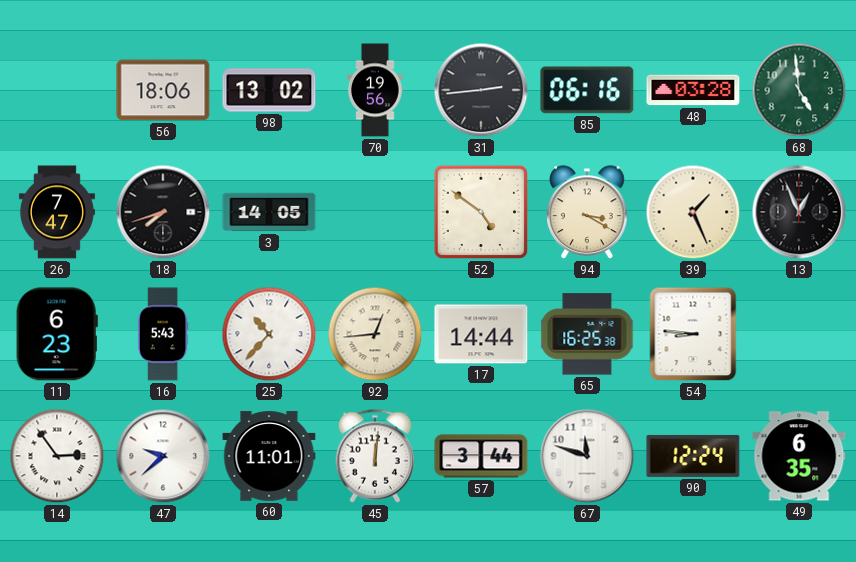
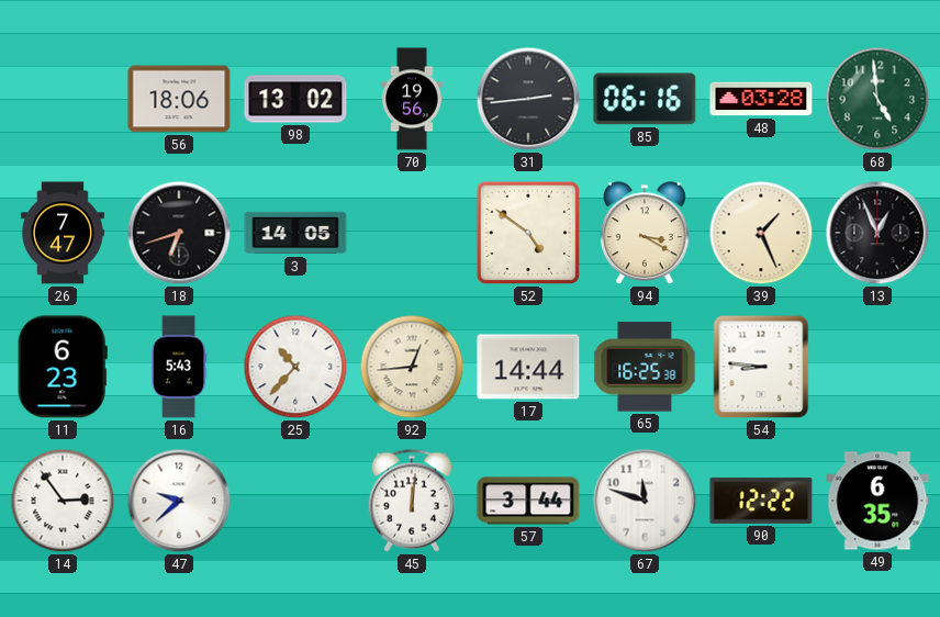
18: 7:42 -> 6:42
60: 11:01 -> none
90: 12:24 -> 12:22
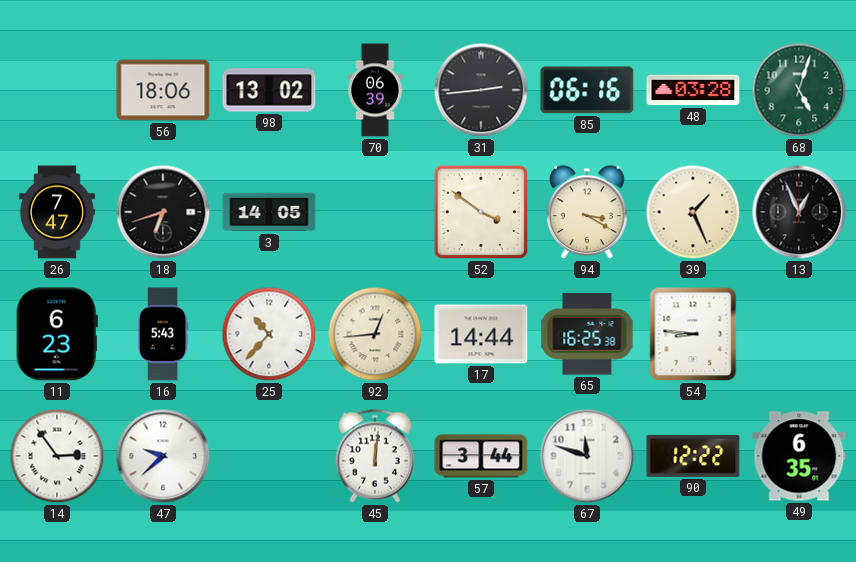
70: 19:56 -> 06:39
68: 4:59 -> 5:03
52: 4:51 -> 3:51
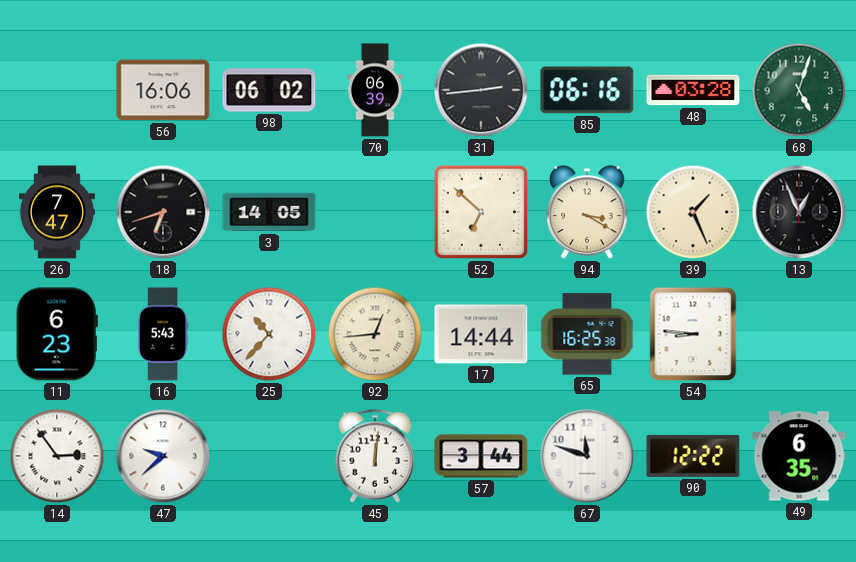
56: 18:06 -> 16:06
98: 13:02 -> 06:02
52: 3:51 -> 6:52
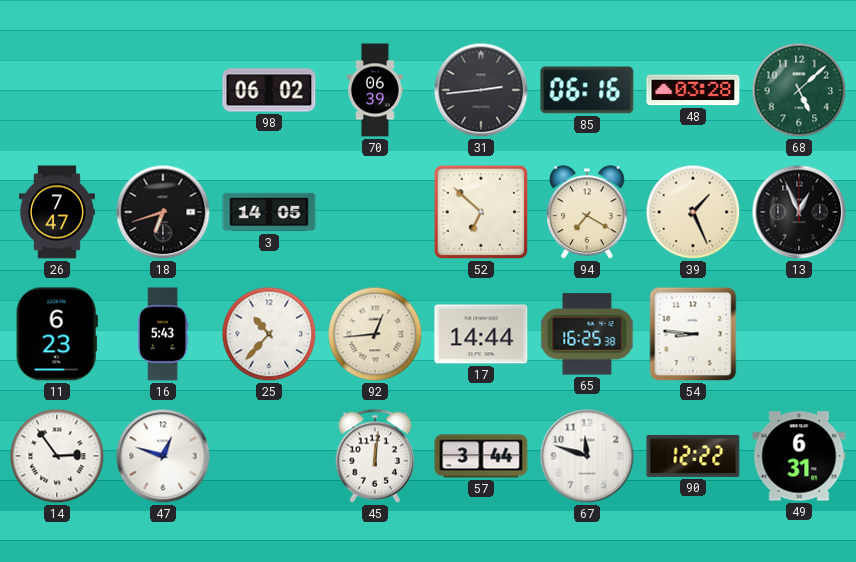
56: 16:06 -> none
68: 5:03 -> 5:08
94: 3:20 -> 7:20
47: 9:38 -> 12:48
49: 6:35 -> 6:31
